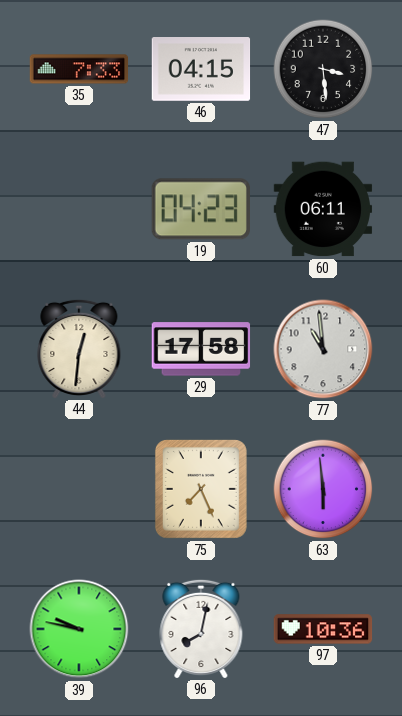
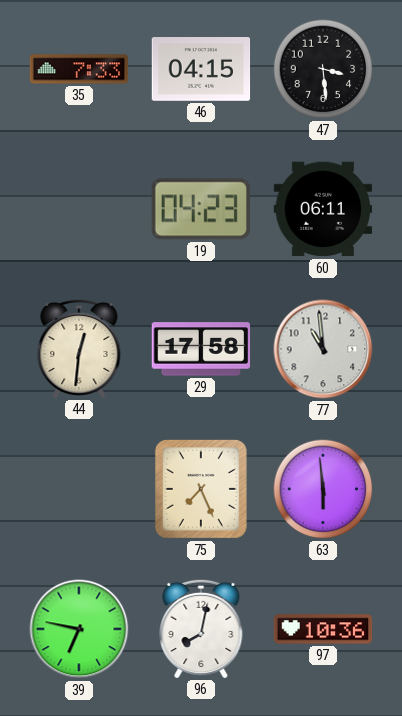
39: 9:47 -> 6:47
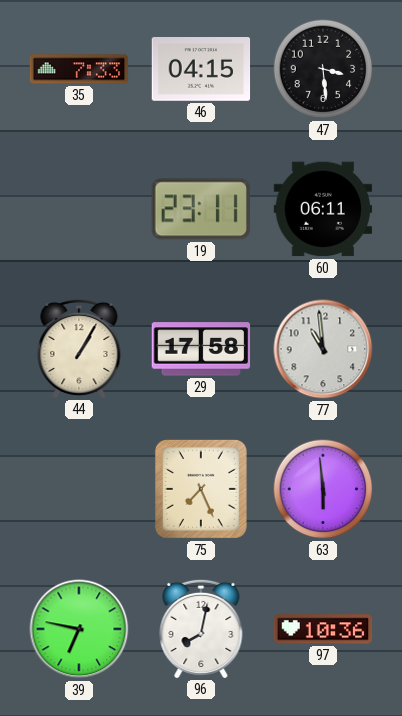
19: 04:23 -> 23:11
44: 12:31 -> 1:05
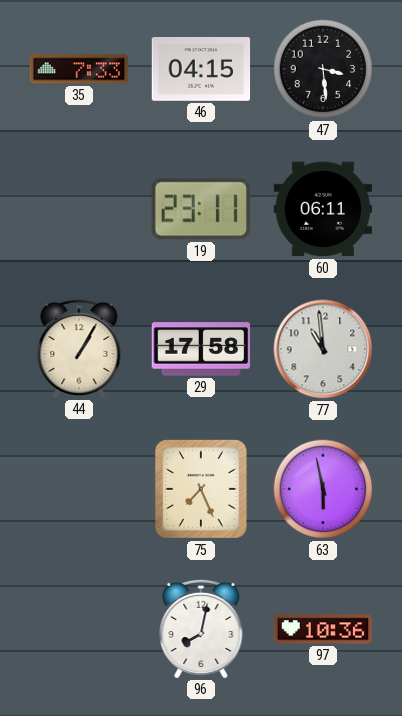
63: 5:59 -> 5:58
39: 6:47 -> none
